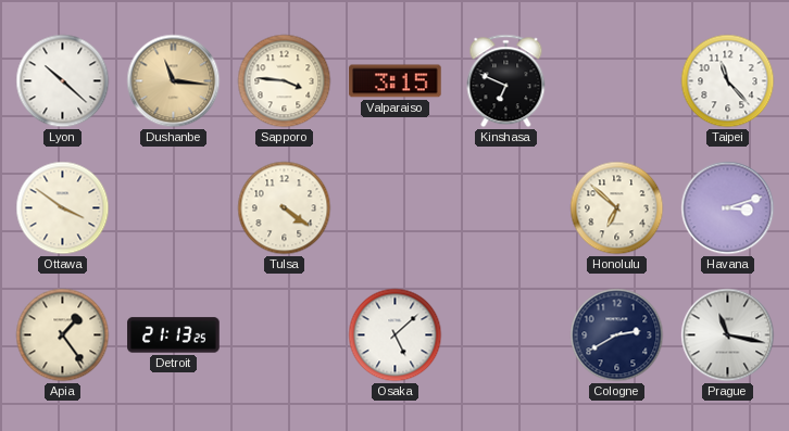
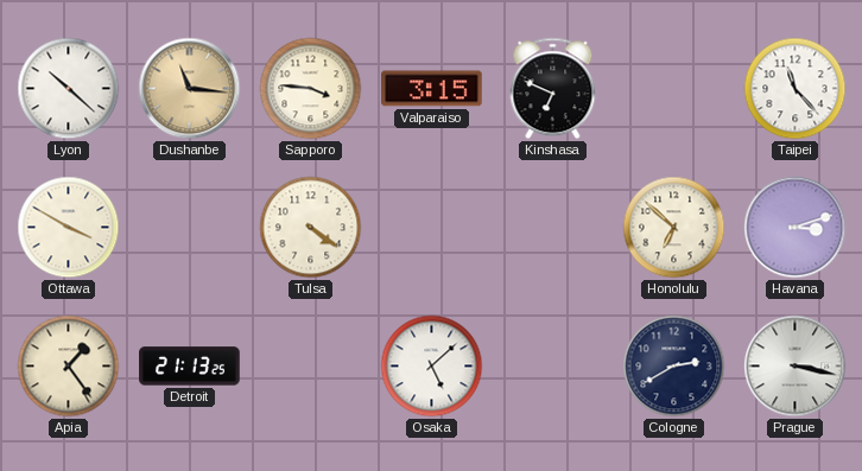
Ottawa: 3:51 -> 3:50
Prague: 11:17 -> 3:17
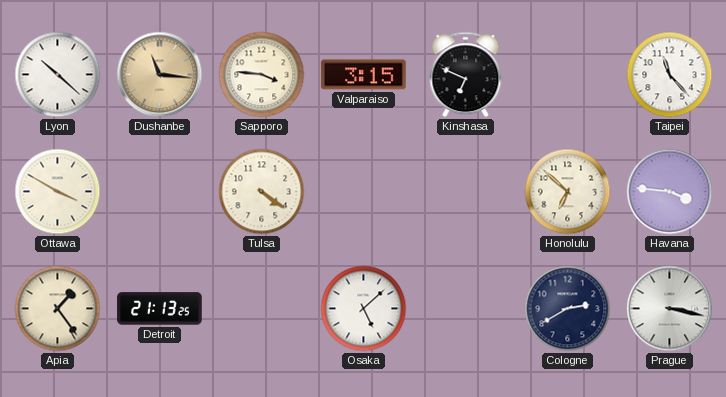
Havana: 3:12 -> 3:46
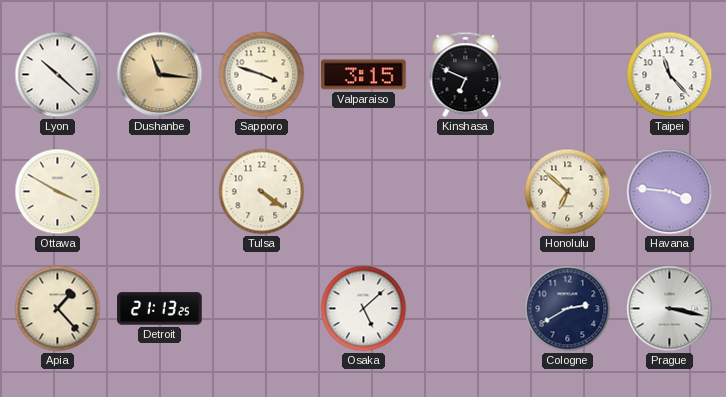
Sapporo: 3:46 -> 3:48
Apia: 1:24 -> 1:23
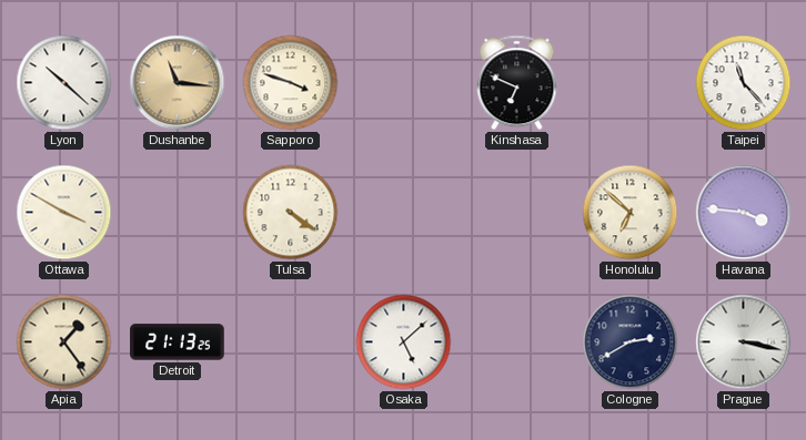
Valparaiso: 3:15 -> none
Apia: 1:23 -> 1:24
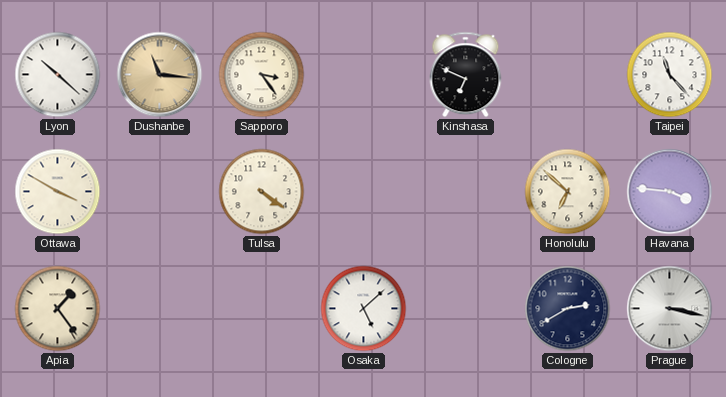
Sapporo: 3:48 -> 3:24
Detroit: 21:13 -> none
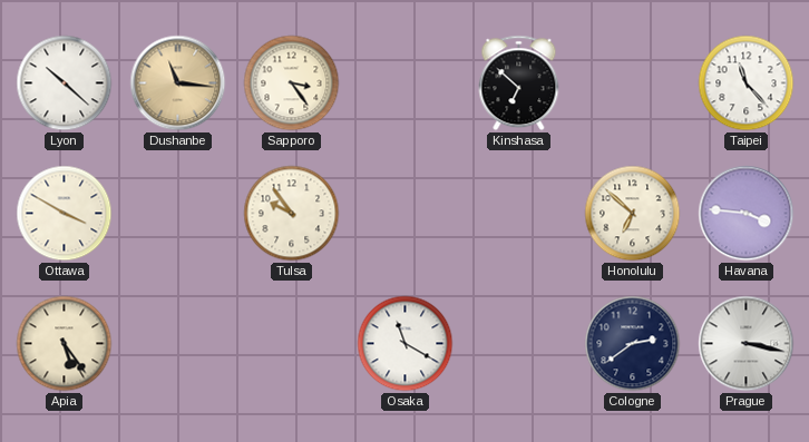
Kinshasa: 6:49 -> 6:52
Tulsa: 4:21 -> 9:54
Apia: 1:24 -> 5:24
Osaka: 5:08 -> 11:20
Cologne: 2:40 -> 2:39
